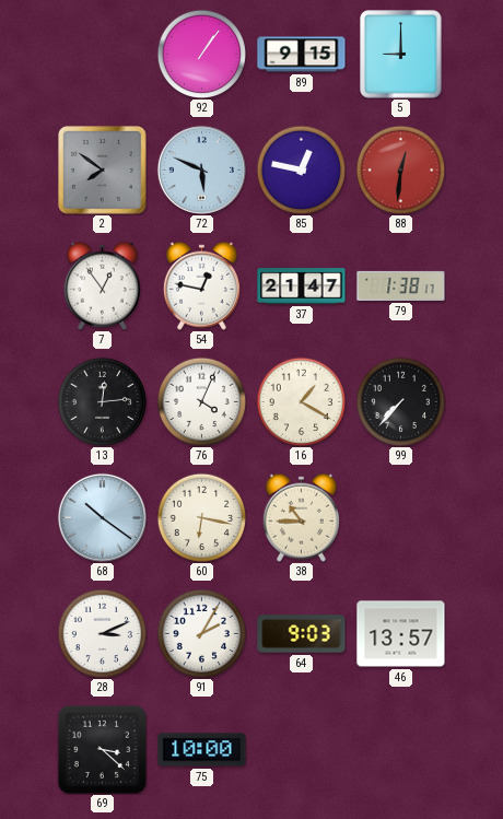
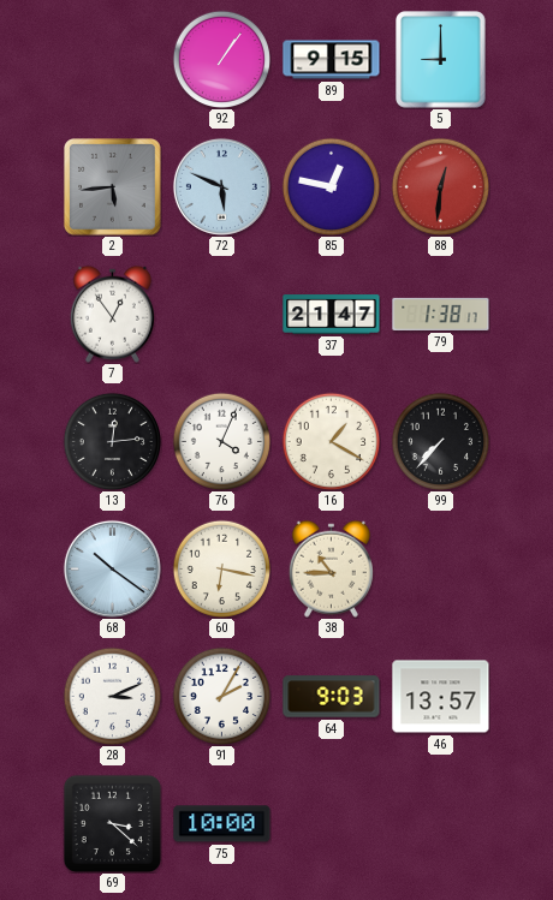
2: 7:51 -> 5:44
54: 12:47 -> none
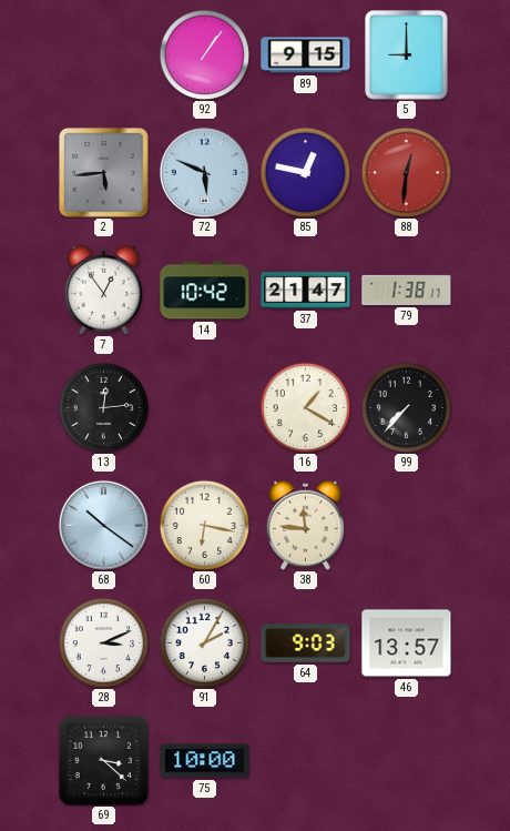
14: none -> 10:42
76: 4:04 -> none
38: 10:45 -> 11:46
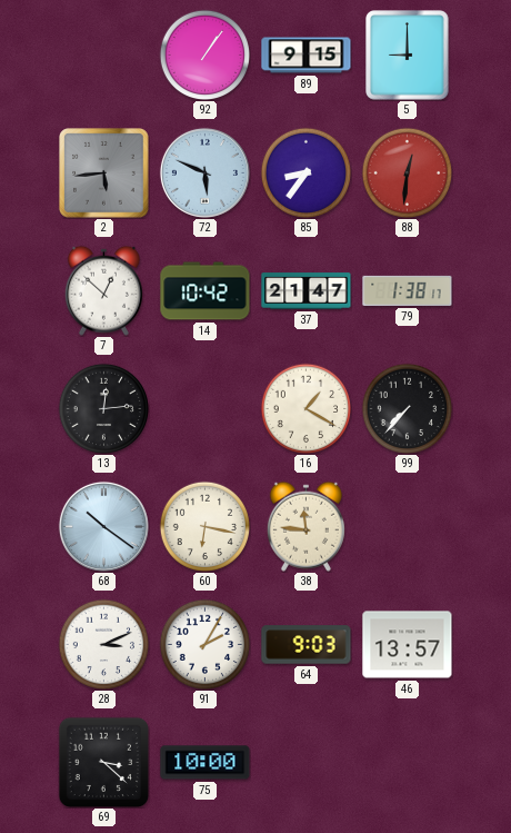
85: 12:47 -> 8:36
7: 12:54 -> 12:52
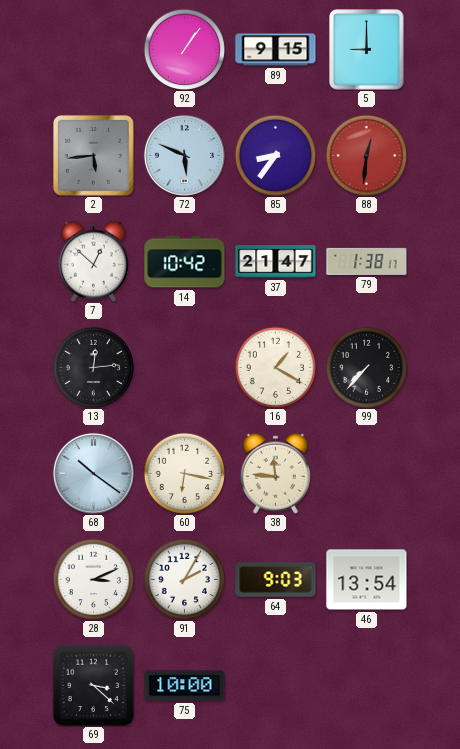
46: 13:57 -> 13:54
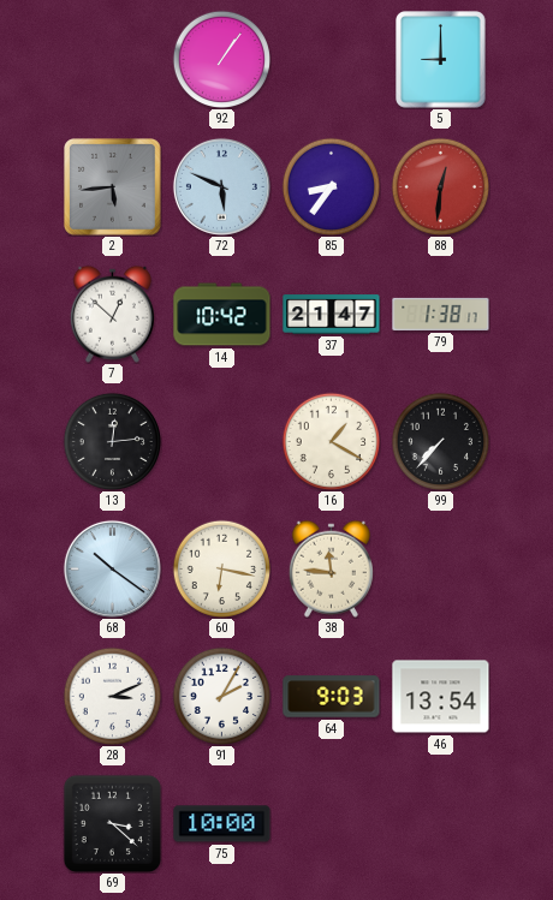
89: 9:15 -> none
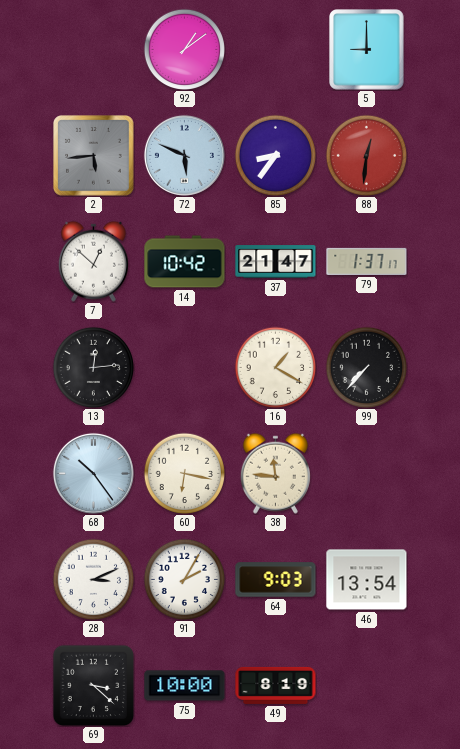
92: 1:06 -> 1:09
79: 1:38 -> 1:37
68: 10:21 -> 10:24
49: none -> 8:19
